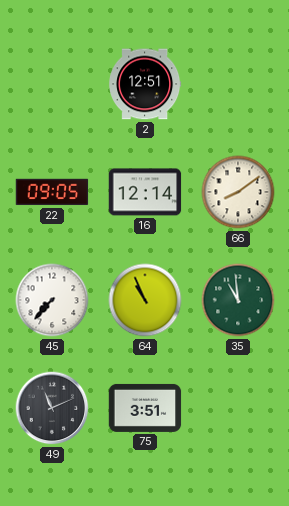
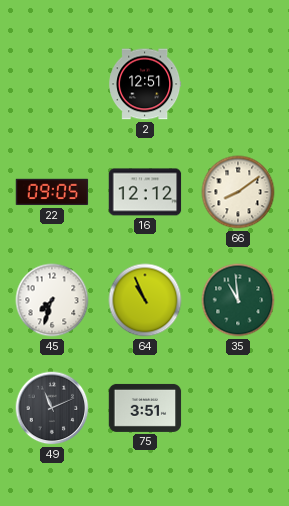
16: 12:14 -> 12:12
45: 7:37 -> 7:33
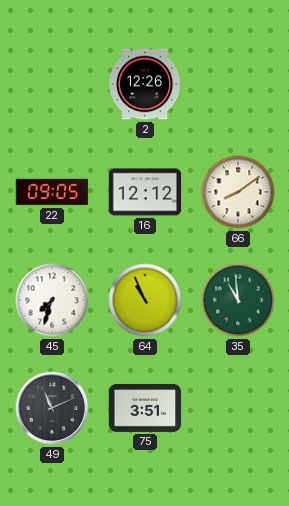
2: 12:51 -> 12:26
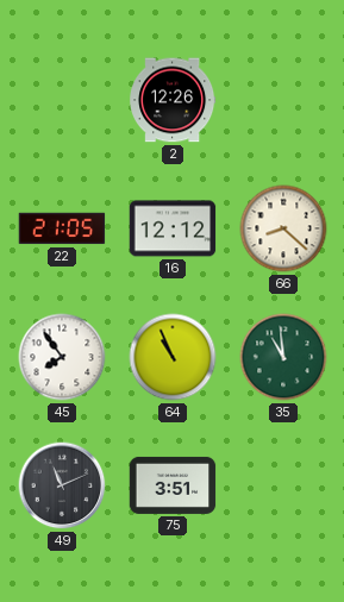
22: 09:05 -> 21:05
66: 8:09 -> 8:22
45: 7:33 -> 7:54
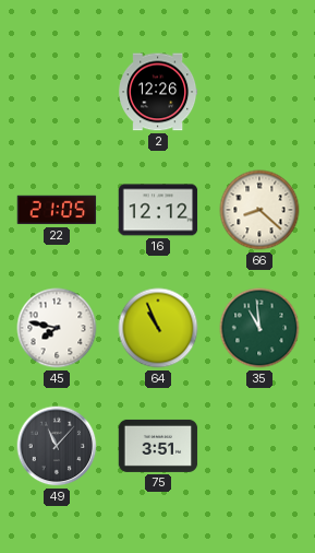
45: 7:54 -> 7:47
49: 11:11 -> 11:07
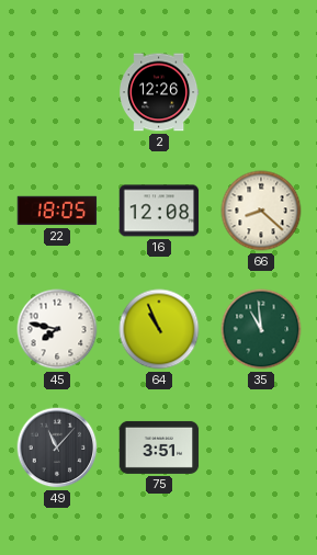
22: 21:05 -> 18:05
16: 12:12 -> 12:08
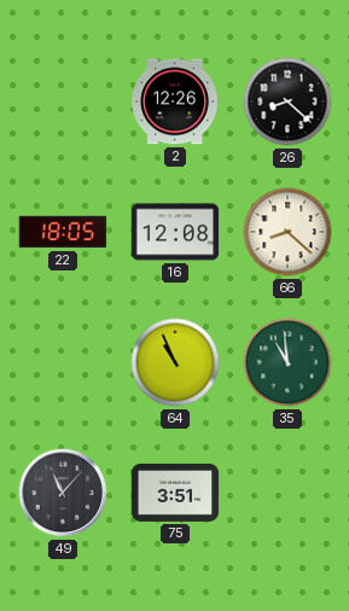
26: none -> 8:22
45: 7:47 -> none
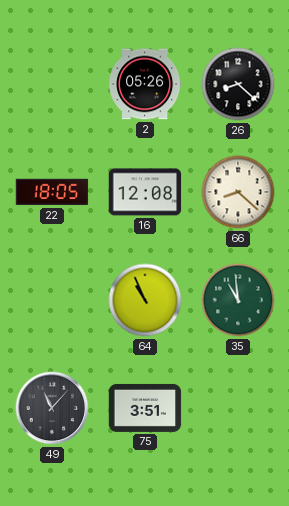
2: 12:26 -> 05:26
